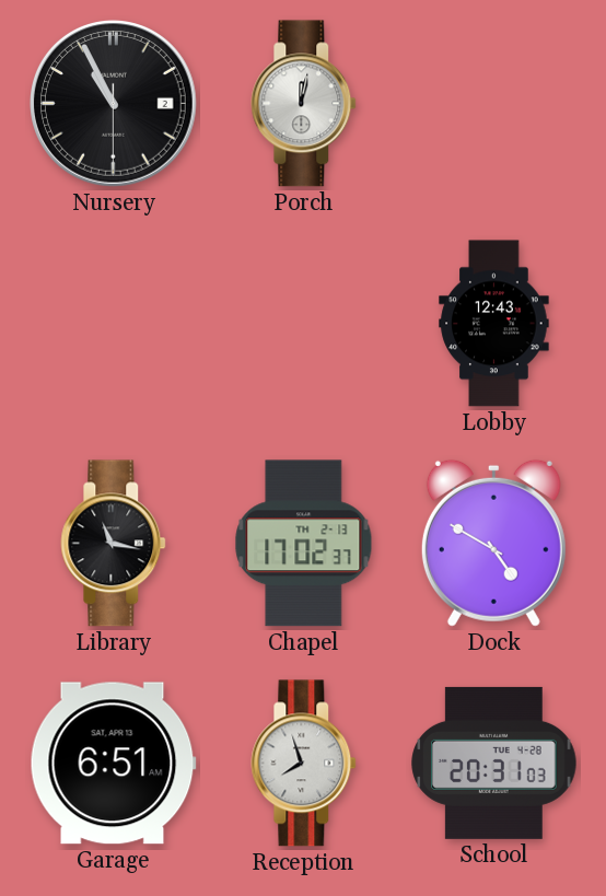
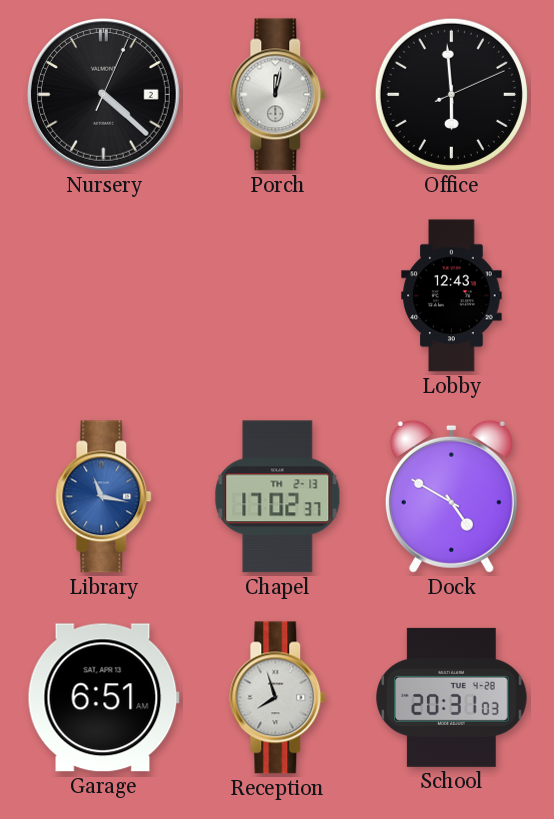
Nursery: 10:55 -> 4:22
Office: none -> 5:59
Library dial: black -> blue
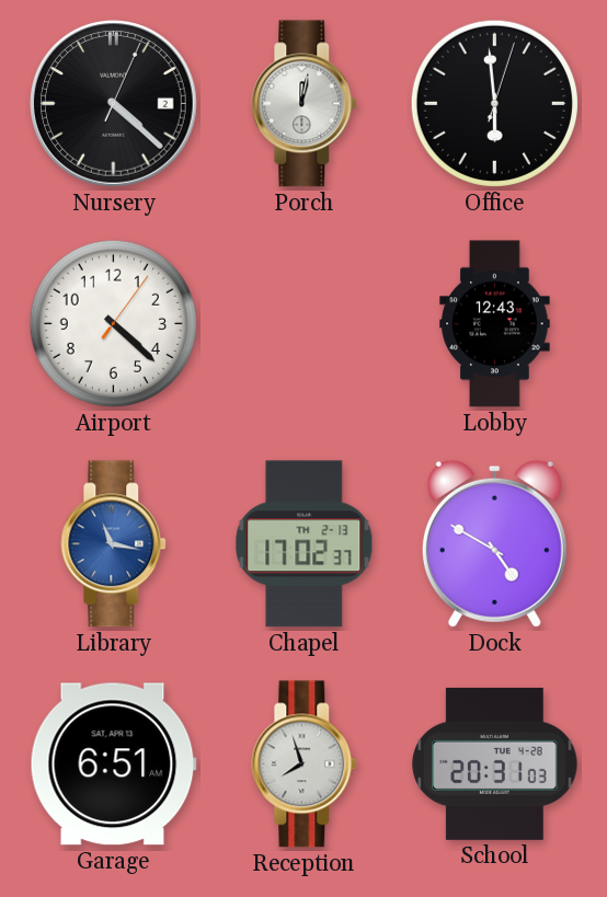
Office: 5:59:11 -> 5:59:03
Airport: none -> 4:22
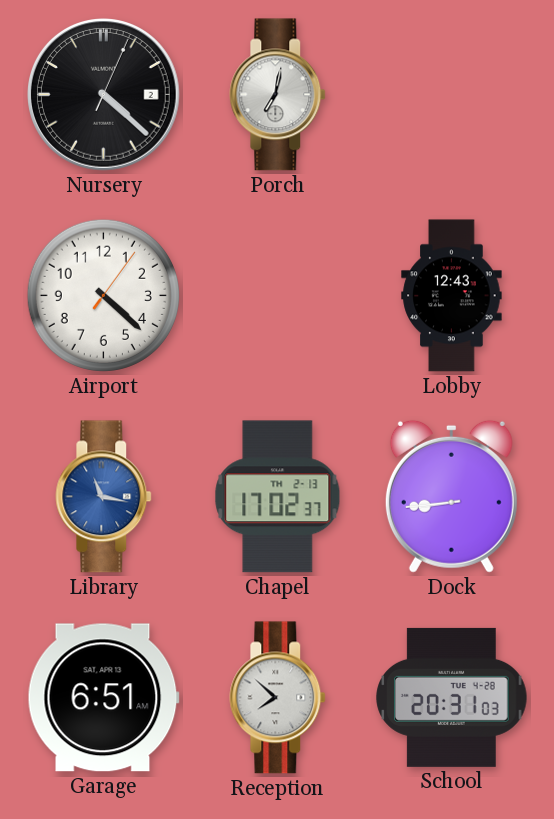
Porch: 12:02 -> 7:02
Office: 5:59 -> none
Dock: 4:50 -> 8:44
Reception: 7:57 -> 7:52
